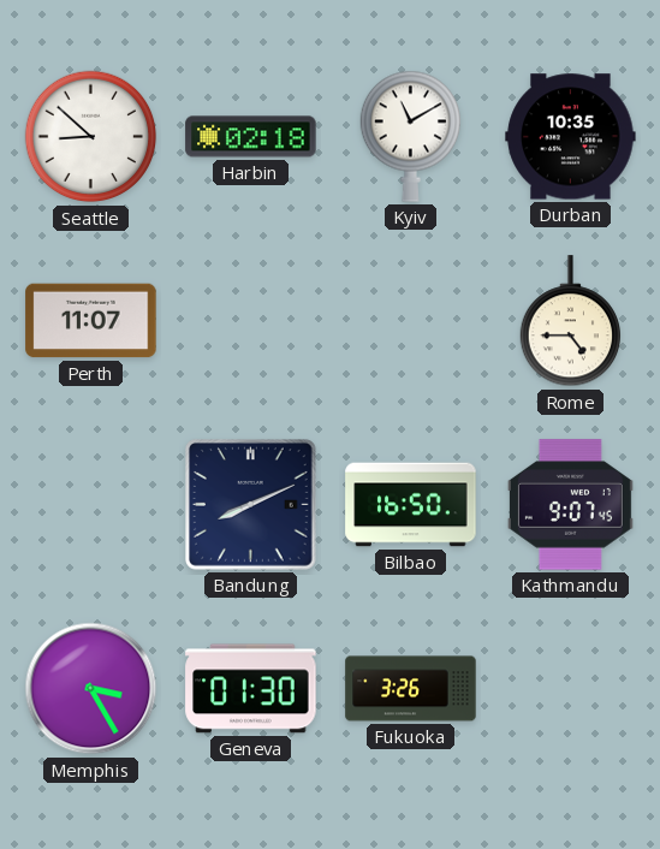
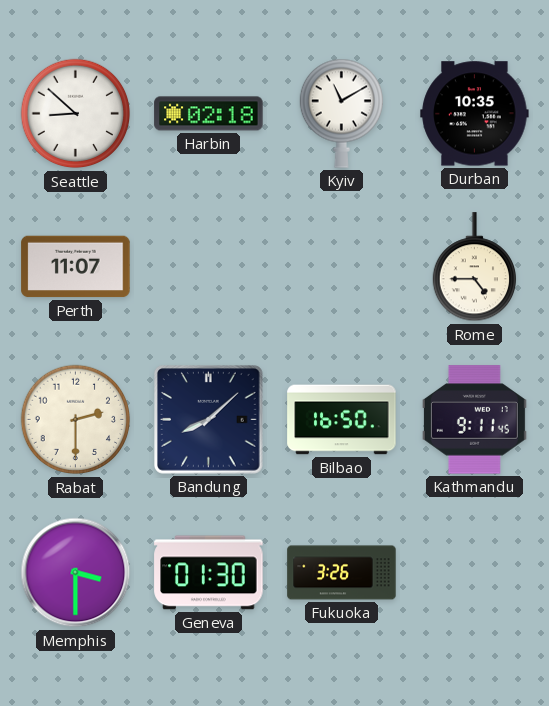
Rabat: none -> 2:30
Bandung: 8:11 -> 8:08
Kathmandu: 9:07 -> 9:11
Memphis: 3:25 -> 3:30
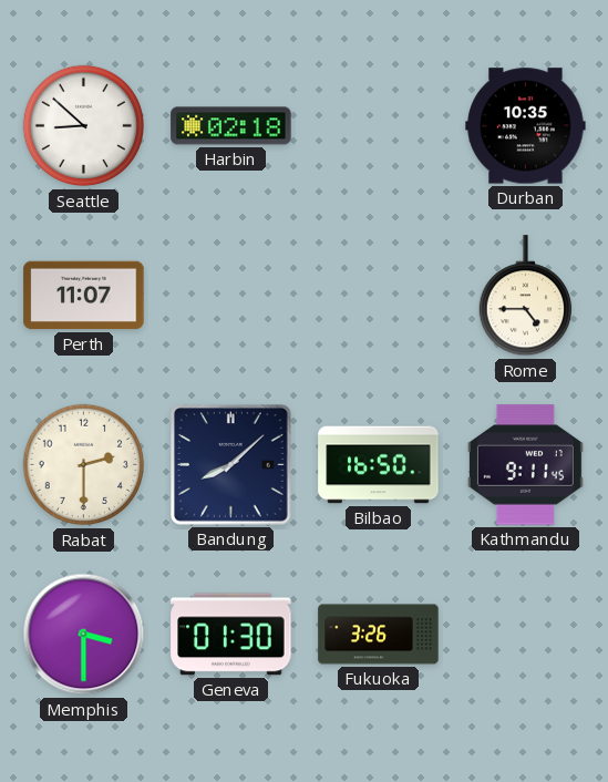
Kyiv: 11:10 -> none
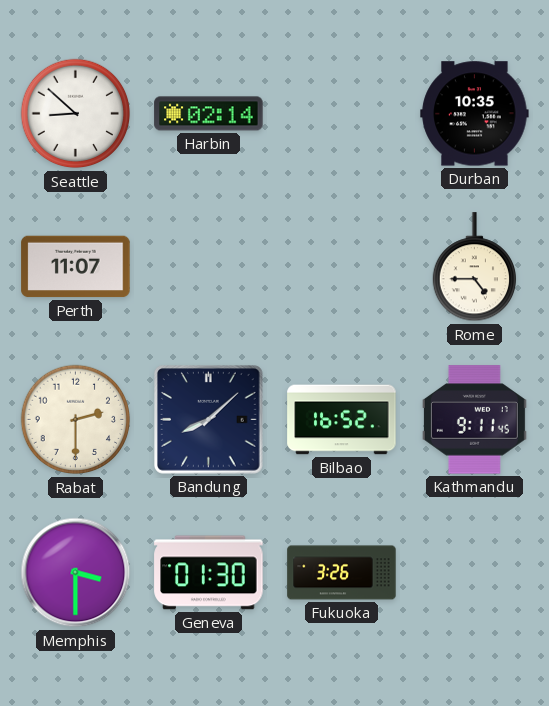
Harbin: 02:18 -> 02:14
Bilbao: 16:50 -> 16:52
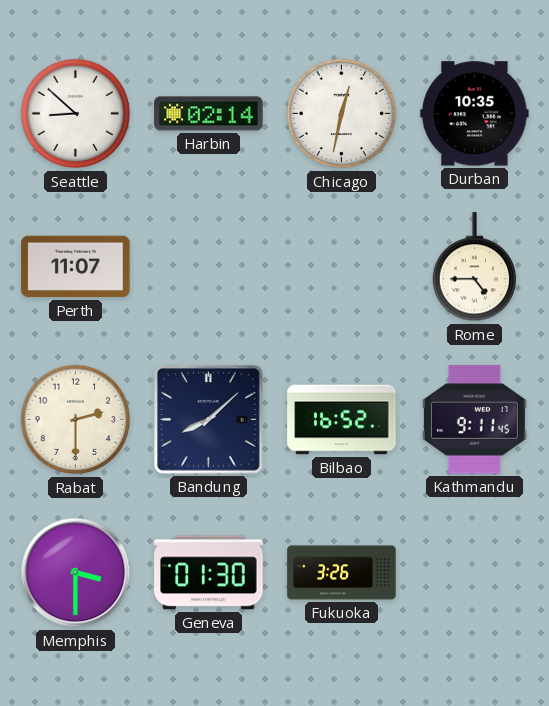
Chicago: none -> 12:32
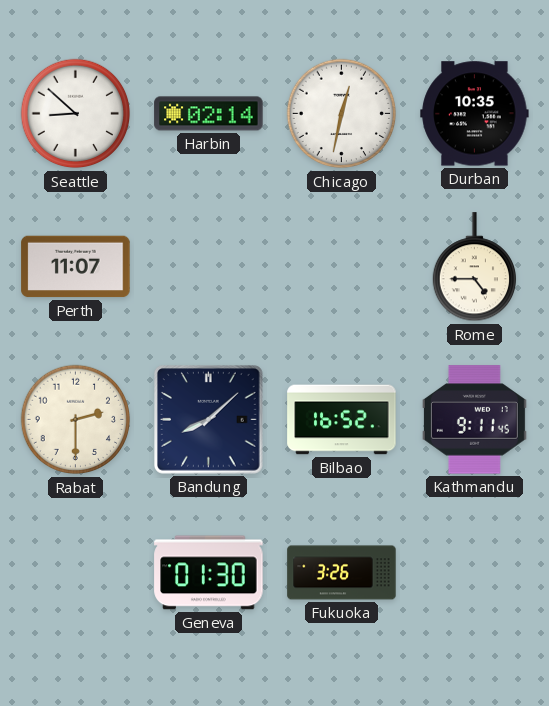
Memphis: 3:30 -> none
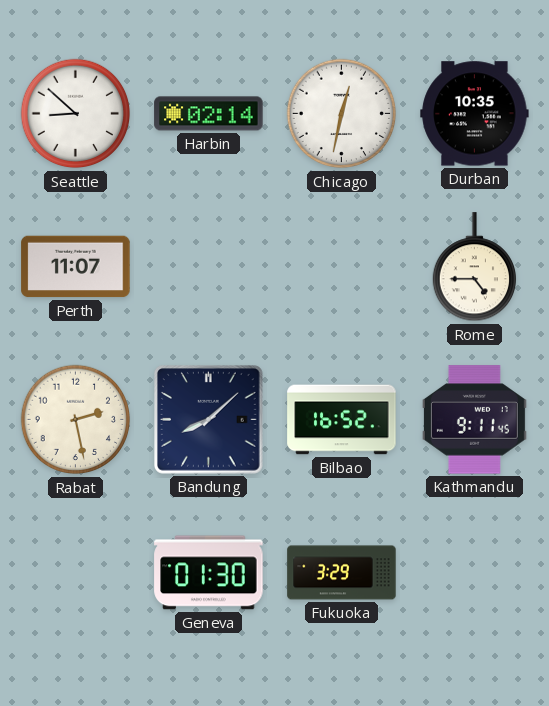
Rabat: 2:30 -> 2:28
Fukuoka: 3:26 -> 3:29
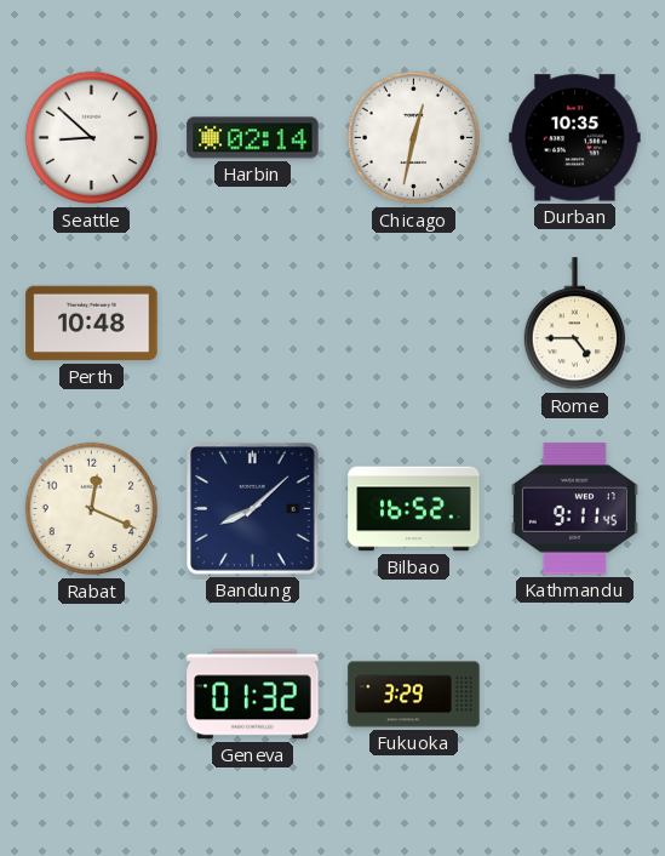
Perth: 11:07 -> 10:48
Rabat: 2:28 -> 12:19
Geneva: 01:30 -> 01:32
